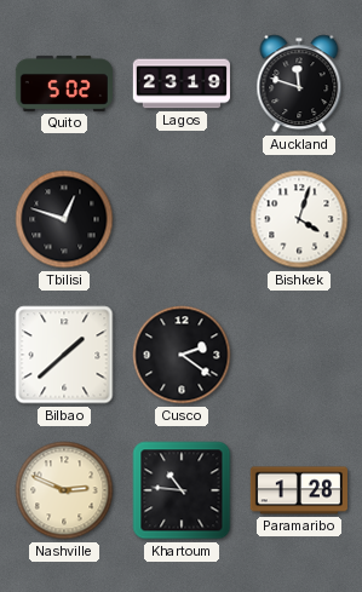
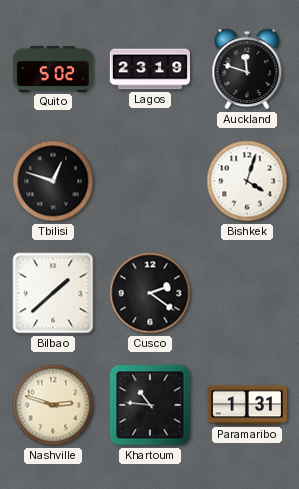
Nashville: 2:49 -> 2:48
Paramaribo: 1:28 -> 1:31
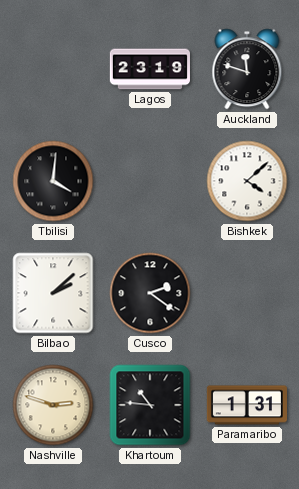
Quito: 5:02 -> none
Tbilisi: 12:48 -> 4:01
Bishkek: 4:03 -> 4:08
Bilbao: 1:38 -> 2:08
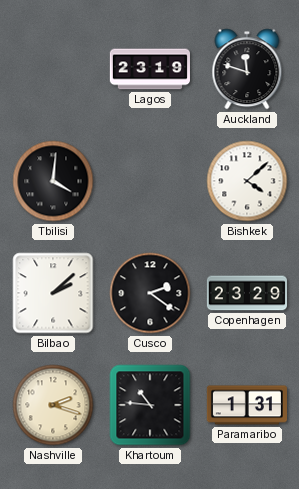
Copenhagen: none -> 23:29
Nashville: 2:48 -> 2:18
